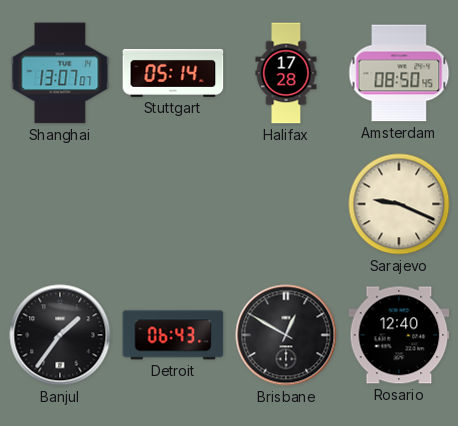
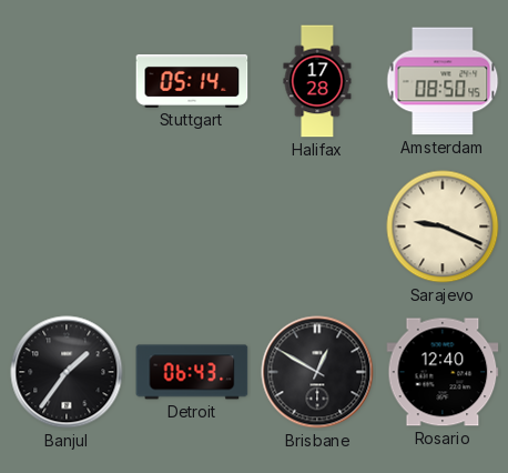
Shanghai: 13:07 -> none
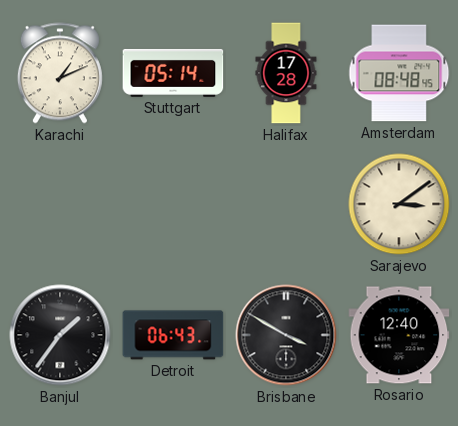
Karachi: none -> 1:11
Amsterdam: 08:50 -> 08:48
Sarajevo: 9:19 -> 3:09
Brisbane: 12:50 -> 3:50
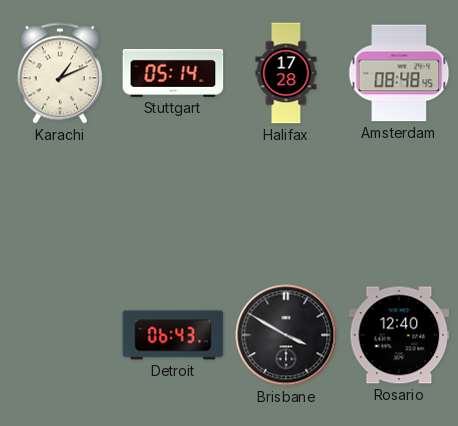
Sarajevo: 3:09 -> none
Banjul: 1:36 -> none
